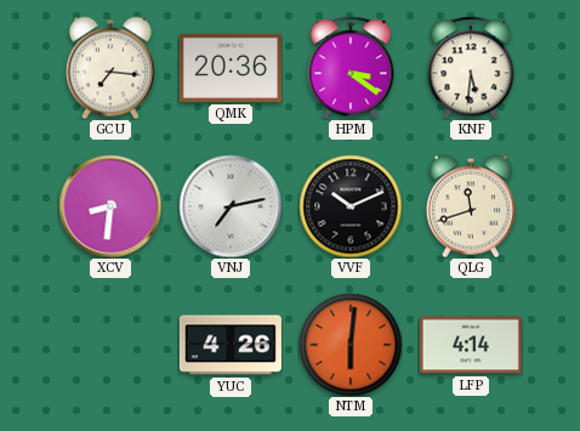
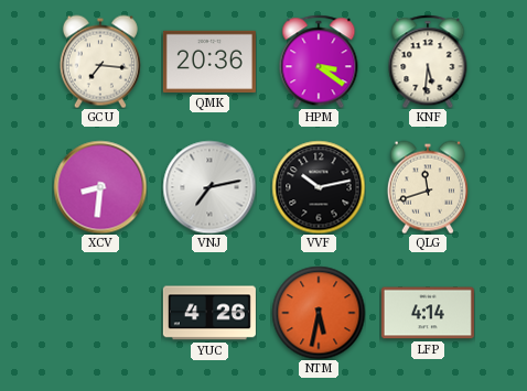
VVF: 10:11 -> 10:13
NTM: 6:01 -> 5:32
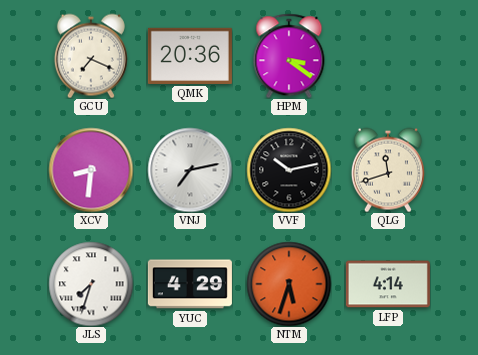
GCU: 7:16 -> 7:19
KNF: 5:31 -> none
JLS: none -> 7:33
YUC: 4:26 -> 4:29
NTM: 5:32 -> 5:33
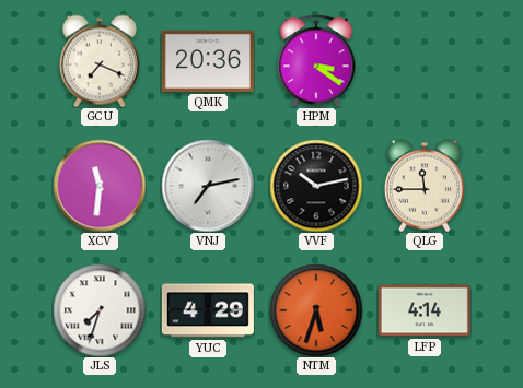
XCV: 8:31 -> 11:31
QLG: 11:42 -> 11:45
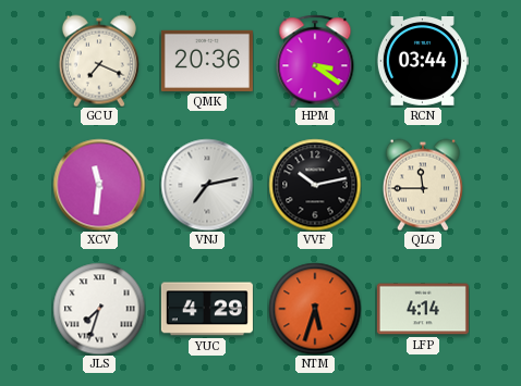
RCN: none -> 03:44
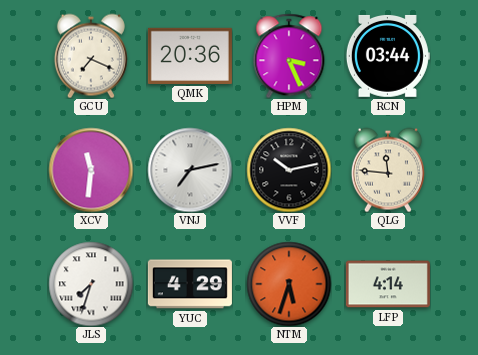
HPM: 3:21 -> 3:26
QLG: 11:45 -> 11:46
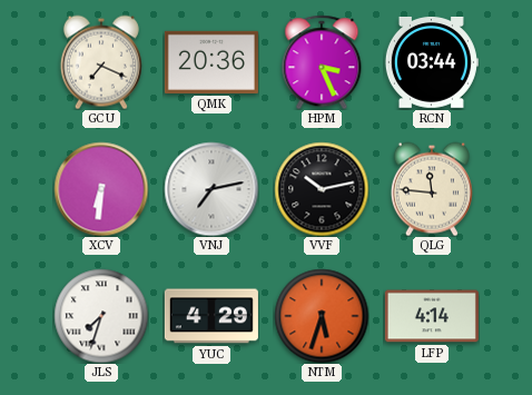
XCV: 11:31 -> 6:31
